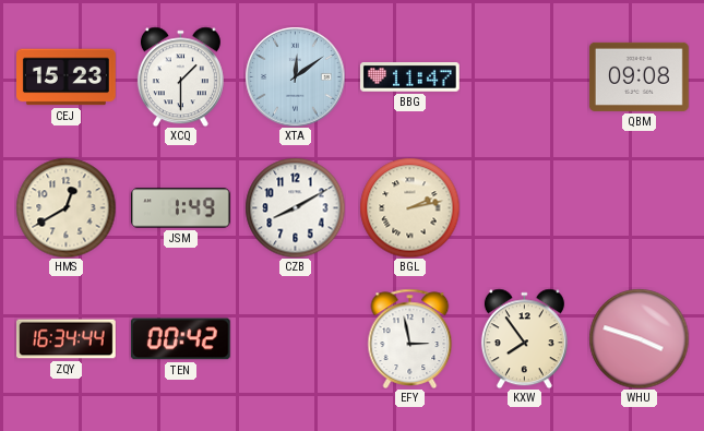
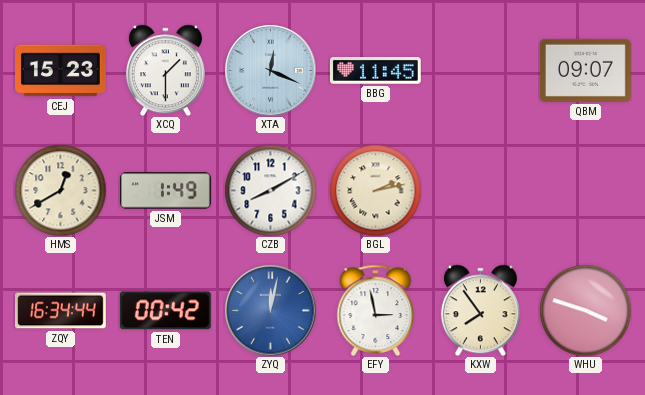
XTA: 12:09 -> 12:19
BBG: 11:47 -> 11:45
QBM: 09:08 -> 09:07
ZYQ: none -> 12:02
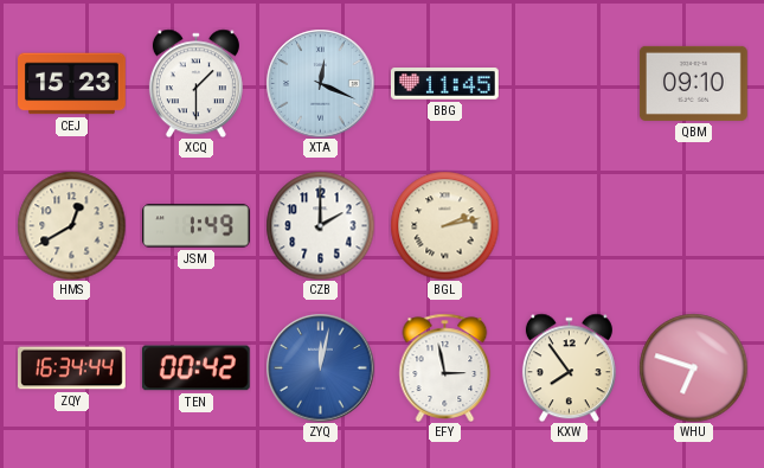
QBM: 09:07 -> 09:10
CZB: 8:10 -> 2:00
WHU: 3:48 -> 6:48
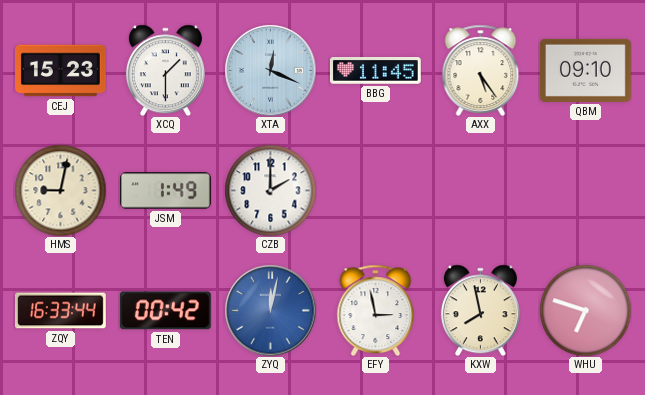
AXX: none -> 5:24
HMS: 12:40 -> 9:02
BGL: 2:13 -> none
ZQY: 16:34 -> 16:33
KXW: 7:54 -> 7:58
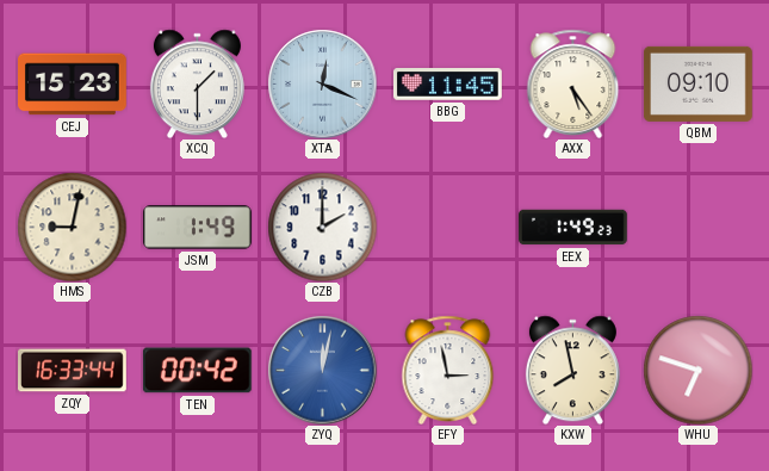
EEX: none -> 1:49
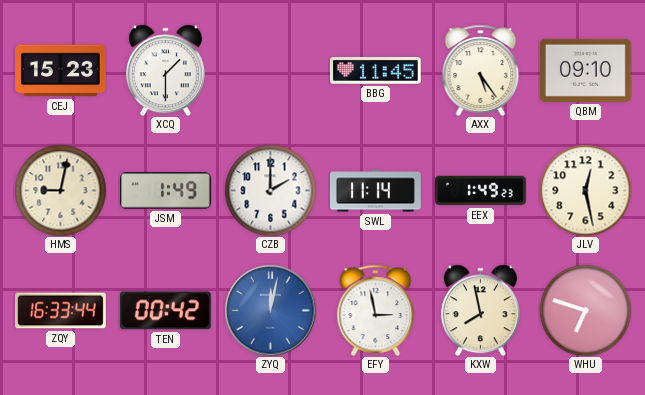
XTA: 12:19 -> none
SWL: none -> 11:14
JLV: none -> 12:28
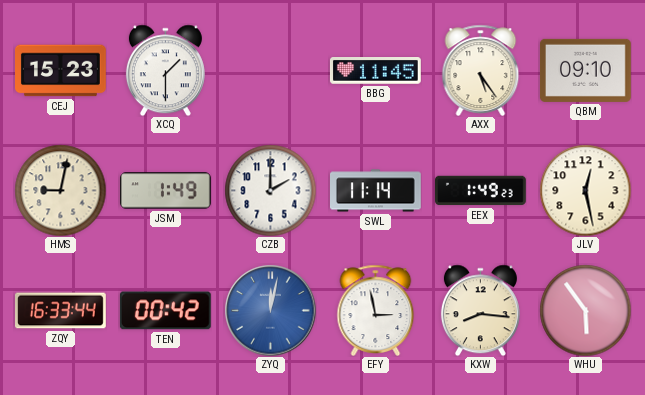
KXW: 7:58 -> 8:16
WHU: 6:48 -> 5:54
